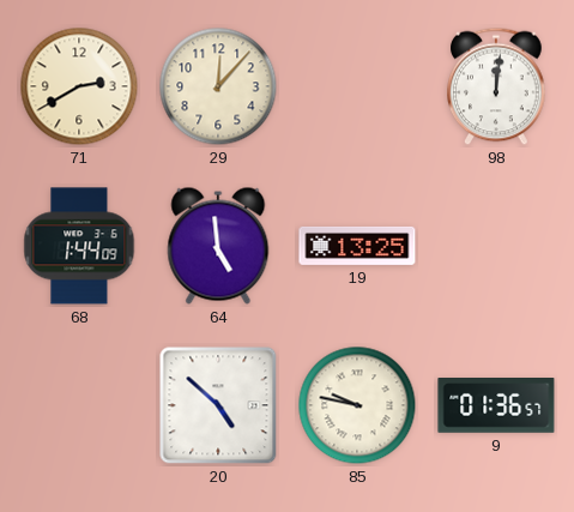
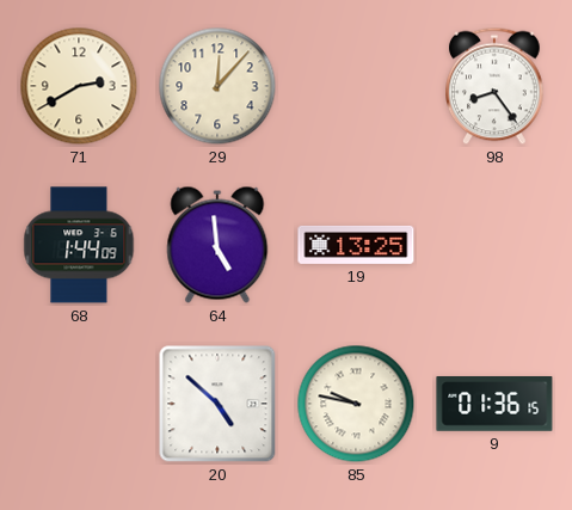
98: 12:01 -> 8:24
9: 01:36:57 -> 01:36:15
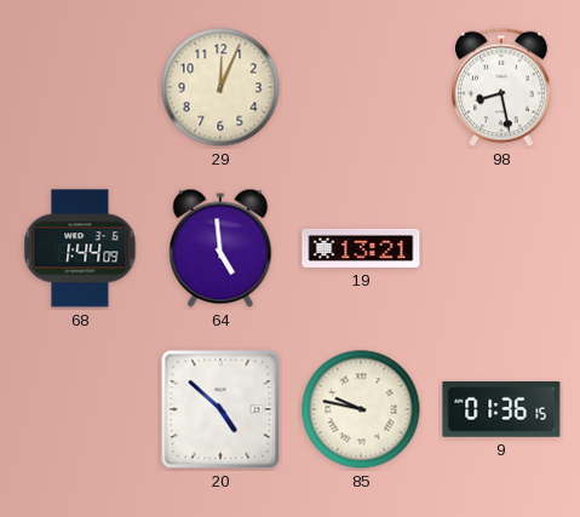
71: 2:40 -> none
29: 12:07 -> 12:04
98: 8:24 -> 8:28
19: 13:25 -> 13:21
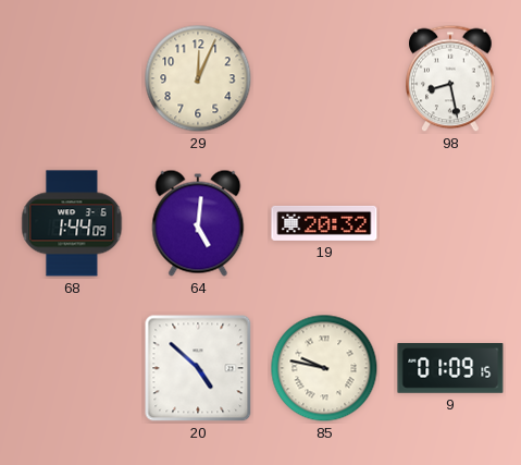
64: 4:59 -> 5:01
19: 13:21 -> 20:32
9: 01:36 -> 01:09
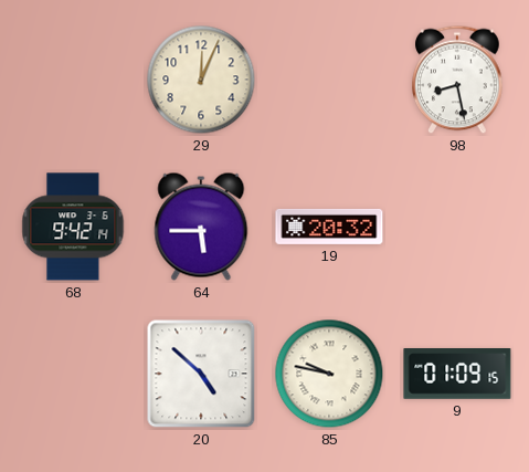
68: 1:44 -> 9:42
64: 5:01 -> 5:45
